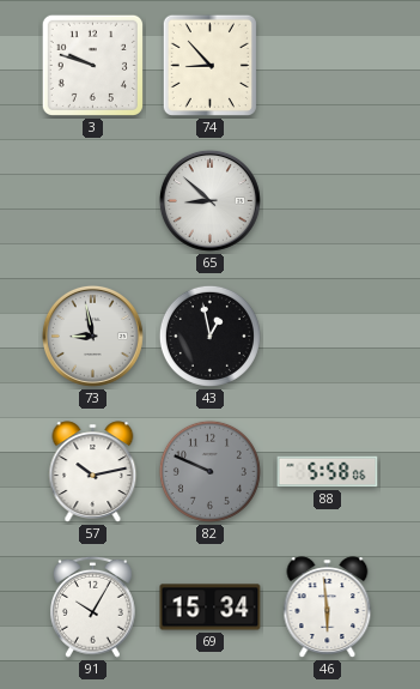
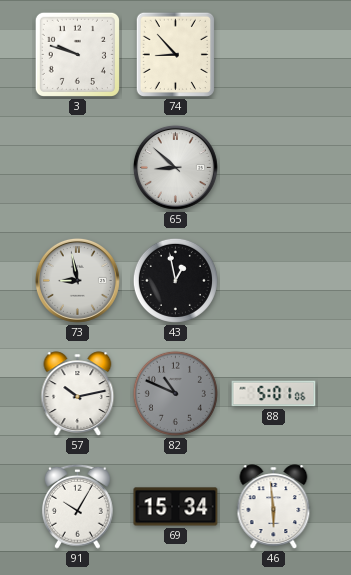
82: 9:49 -> 10:49
88: 5:58 -> 5:01
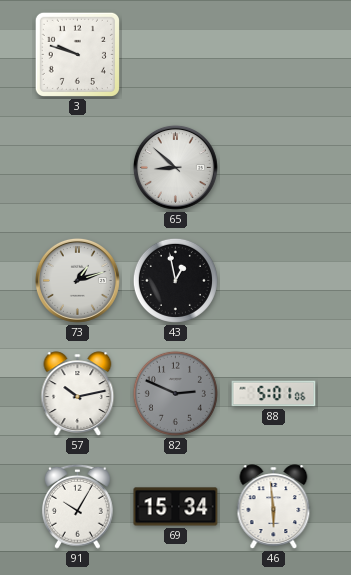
74: 8:53 -> none
73: 8:58 -> 1:12
82: 10:49 -> 2:49
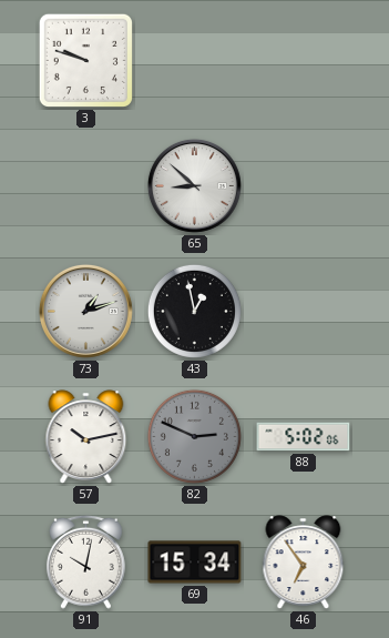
88: 5:01 -> 5:02
91: 10:05 -> 10:02
46: 5:59 -> 6:54
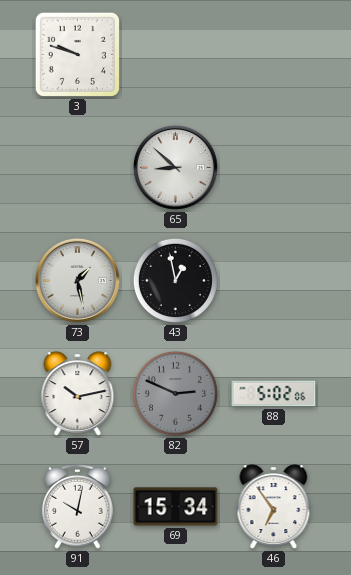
73: 1:12 -> 1:28
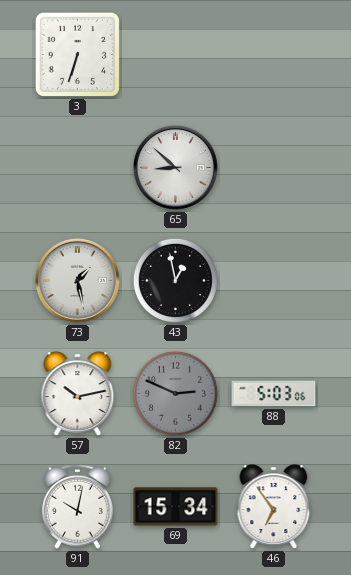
3: 9:48 -> 6:33
88: 5:02 -> 5:03
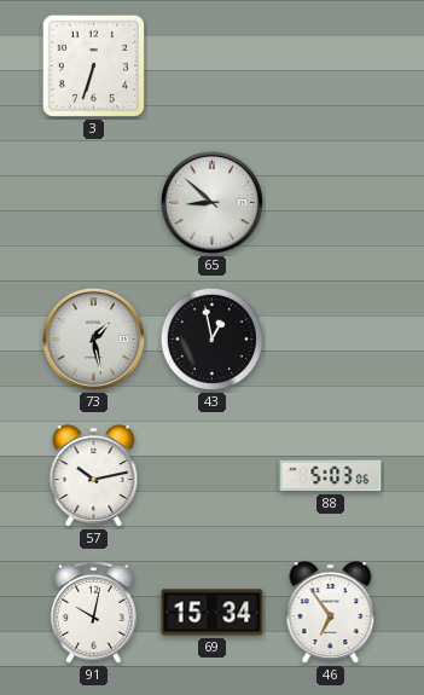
82: 2:49 -> none
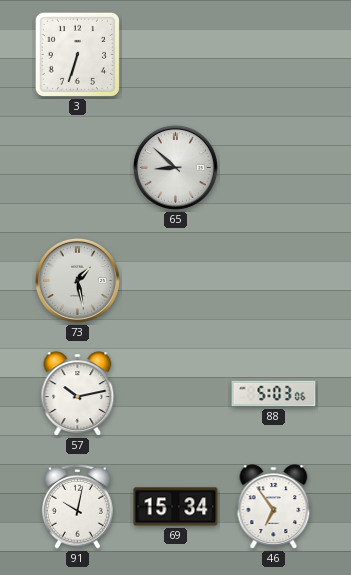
43: 12:58 -> none
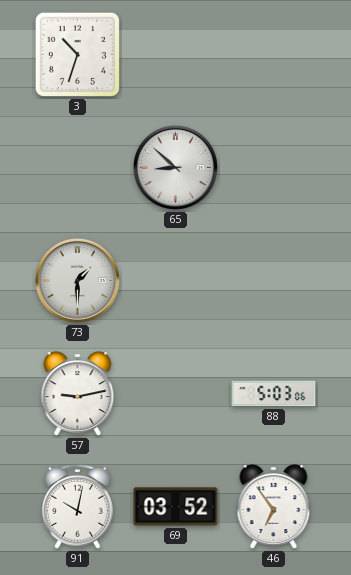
3: 6:33 -> 10:33
73: 1:28 -> 1:30
57: 10:13 -> 9:13
69: 15:34 -> 03:52
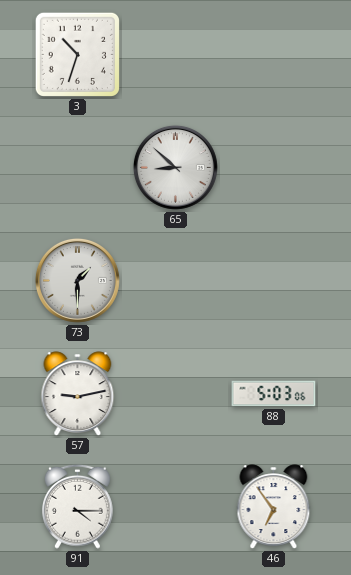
91: 10:02 -> 4:15
69: 03:52 -> none
